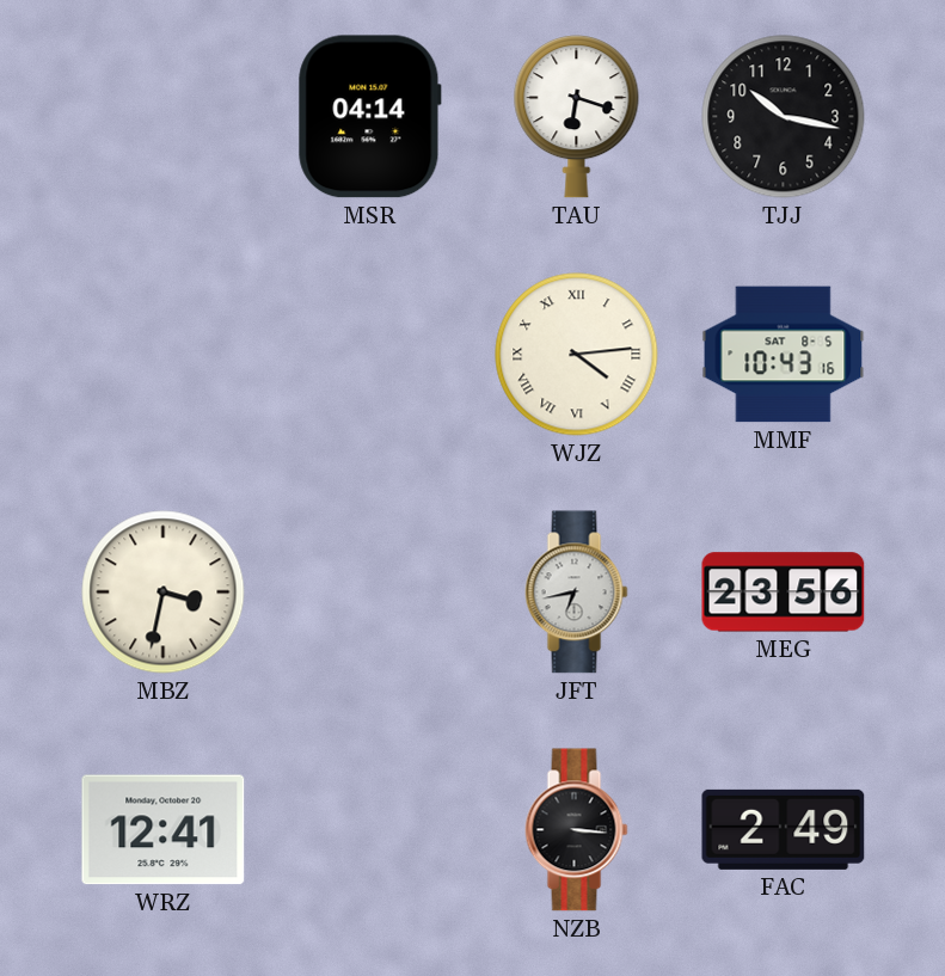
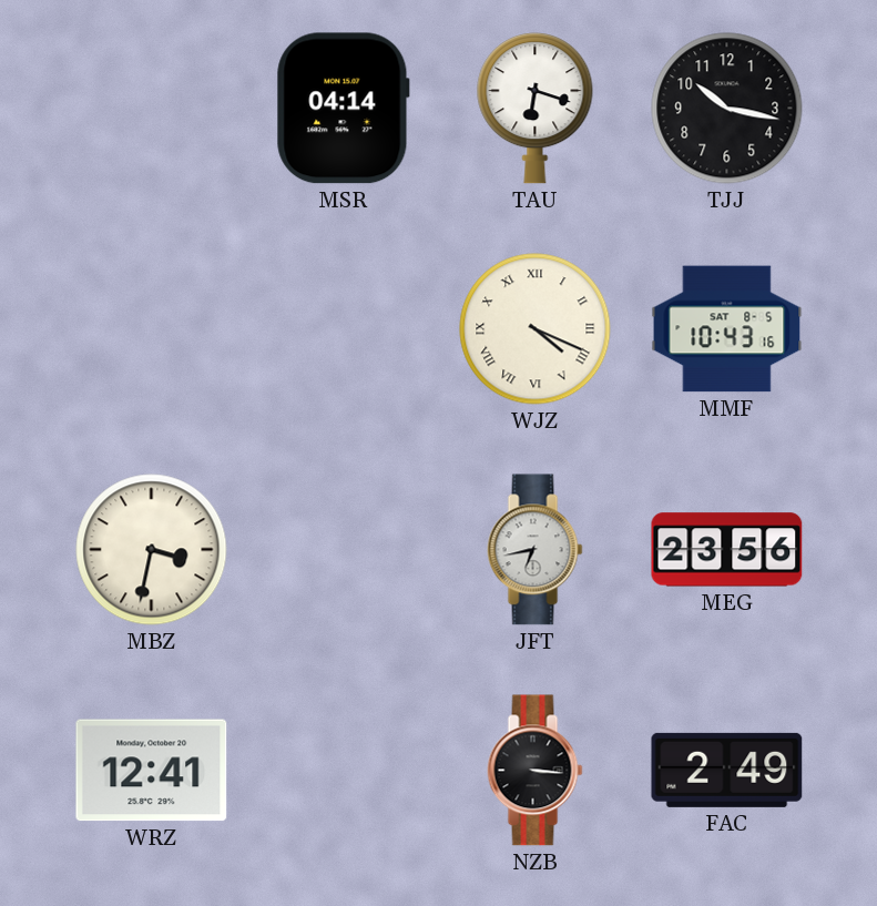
WJZ: 4:14 -> 4:19
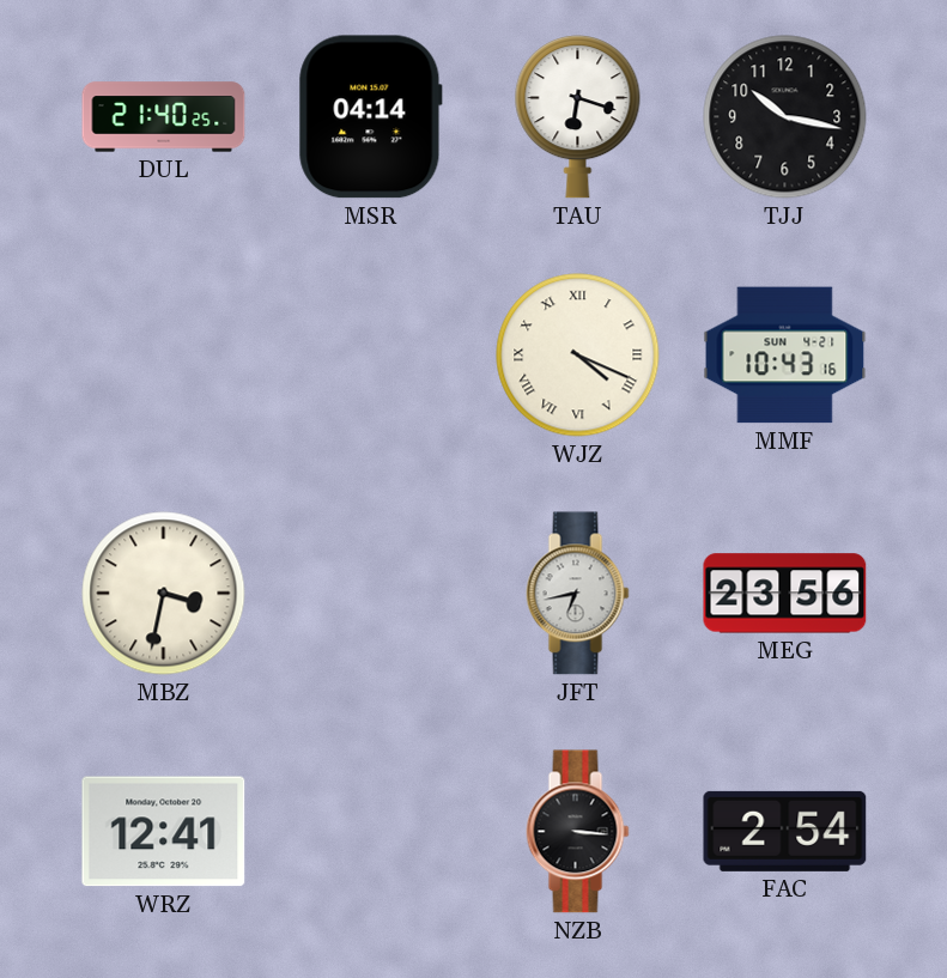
DUL: none -> 21:40
MMF date: SAT 8-5 -> SUN 4-21
FAC: 2:49 -> 2:54
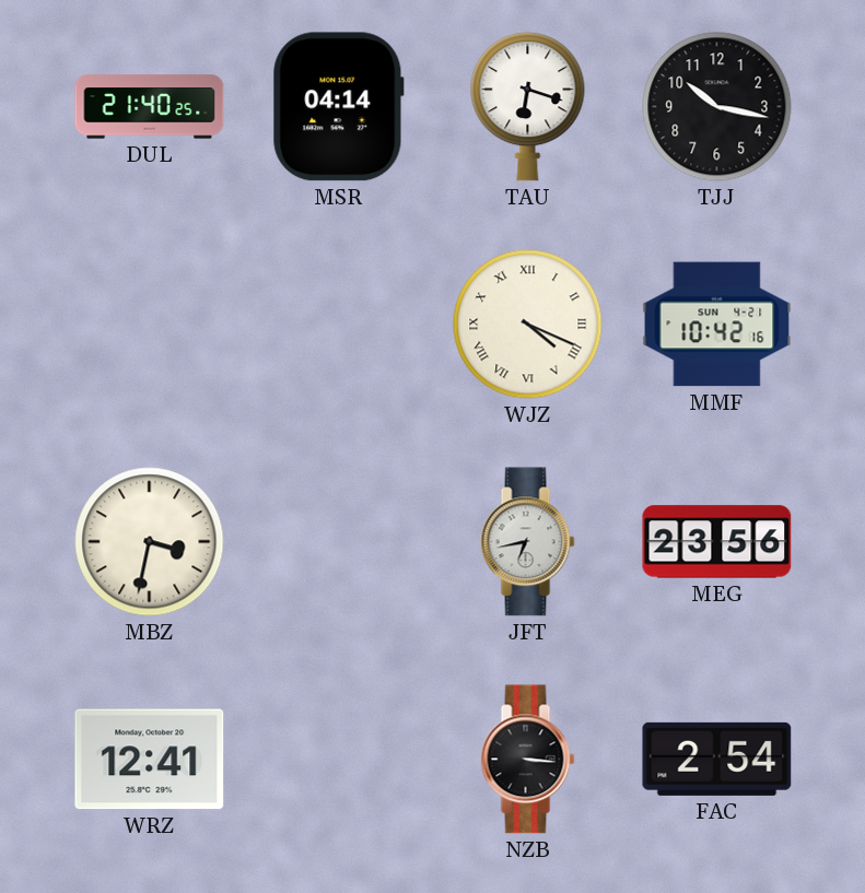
MMF: 10:43 -> 10:42
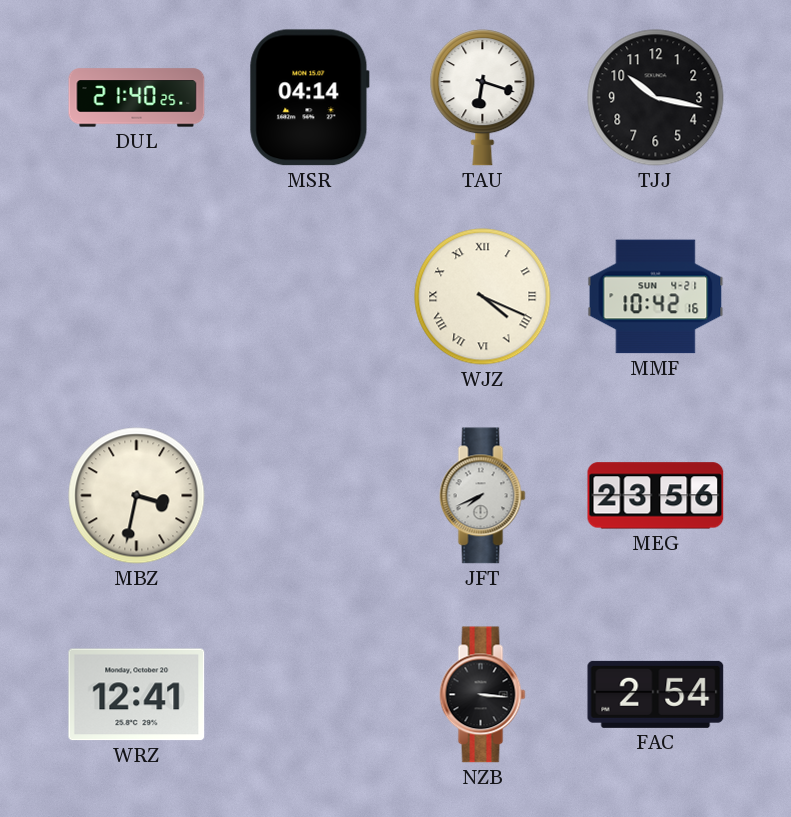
JFT: 6:43 -> 7:41
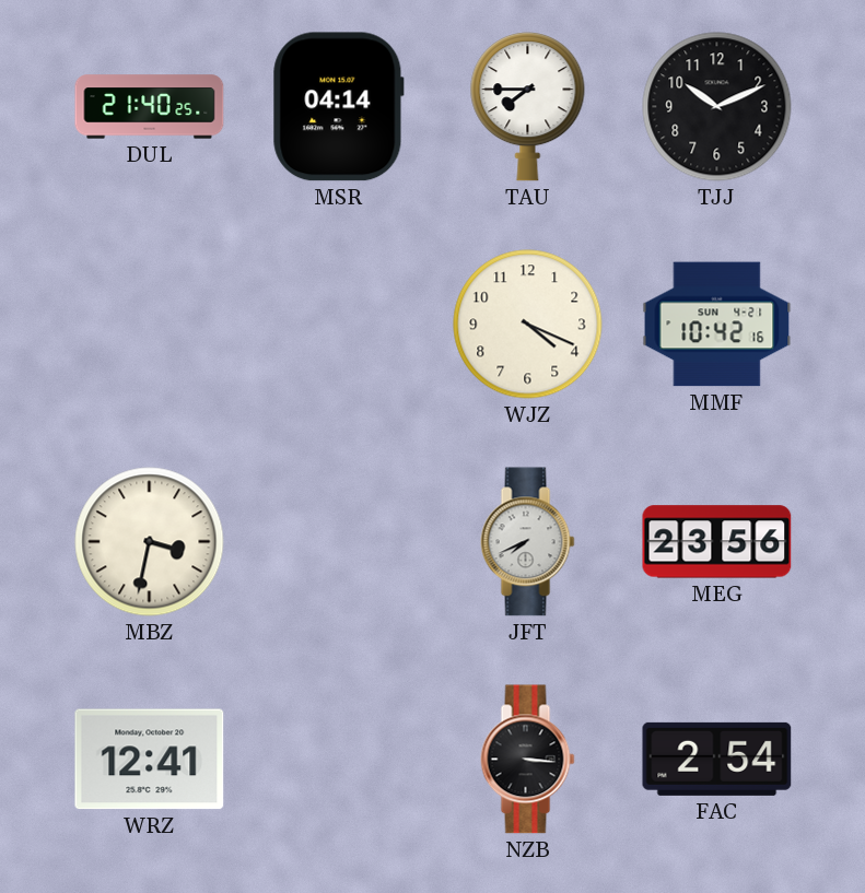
TAU: 6:18 -> 7:45
TJJ: 10:17 -> 10:11
WJZ numerals: Roman -> Arabic
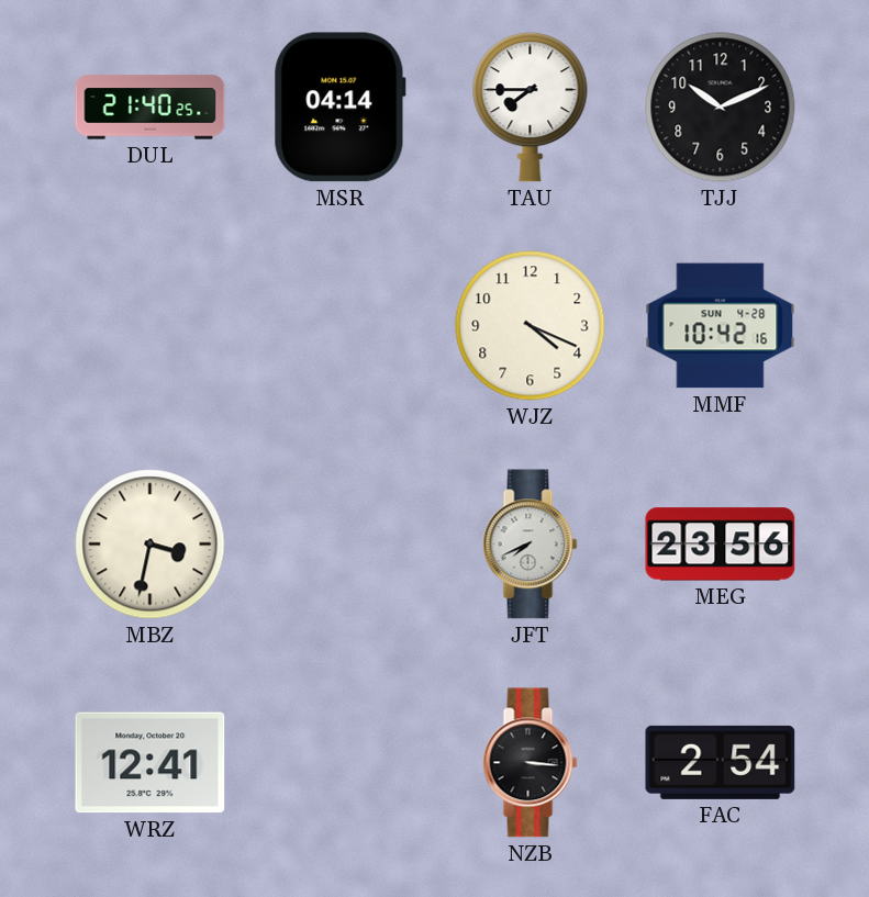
MMF date: SUN 4-21 -> SUN 4-28
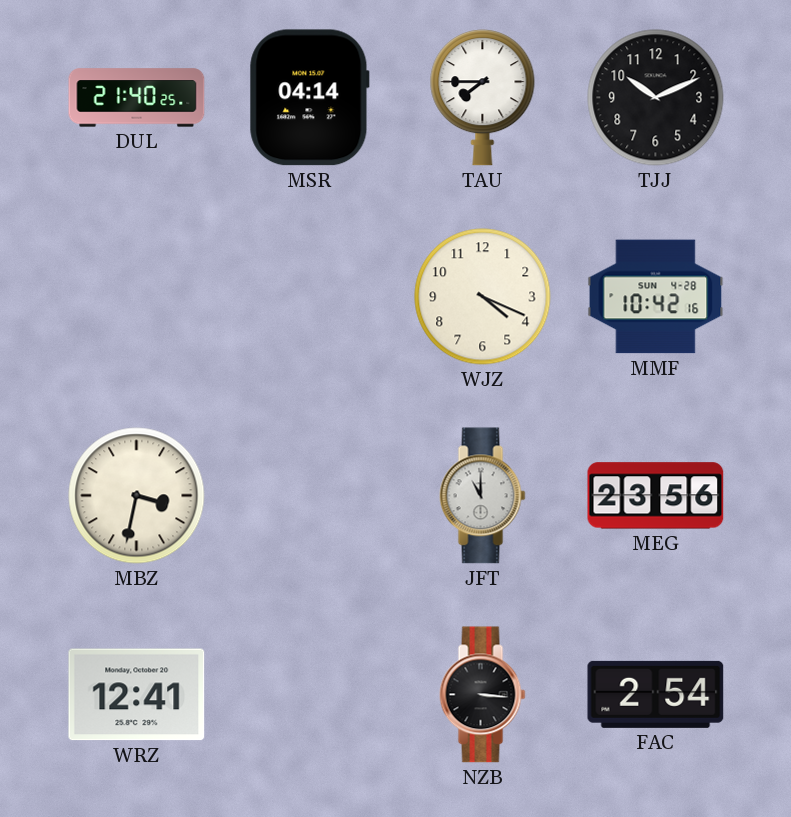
JFT: 7:41 -> 11:00
